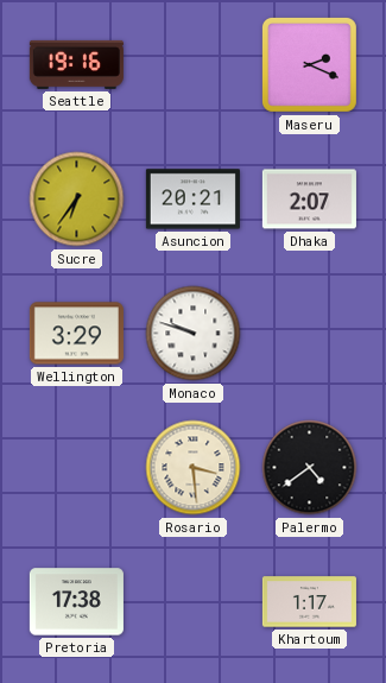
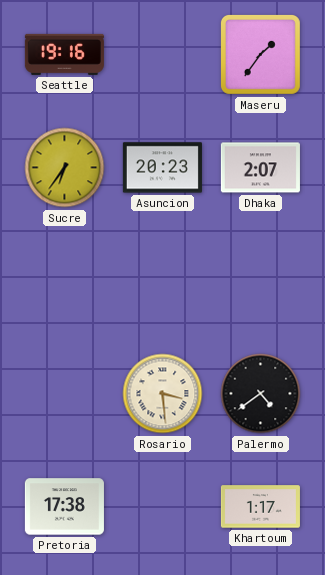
Maseru: 2:19 -> 1:36
Asuncion: 20:21 -> 20:23
Wellington: 3:29 -> none
Monaco: 9:48 -> none
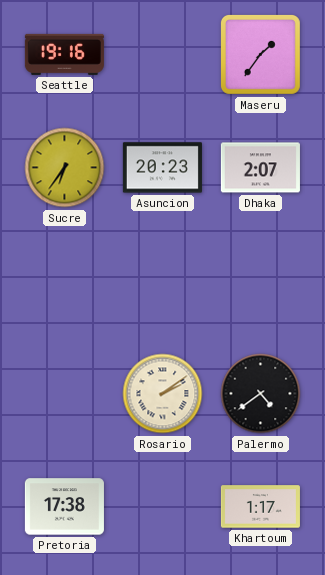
Rosario: 3:29 -> 2:09
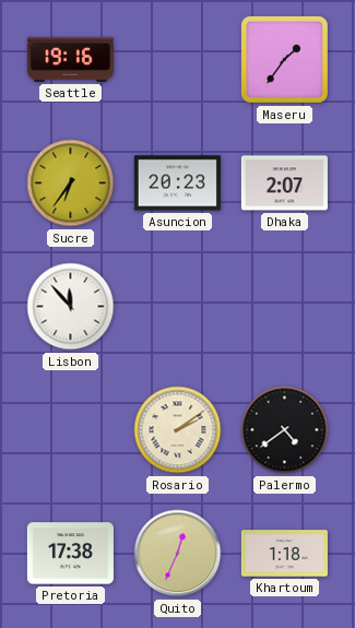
Lisbon: none -> 11:53
Quito: none -> 12:34
Khartoum: 1:17 -> 1:18
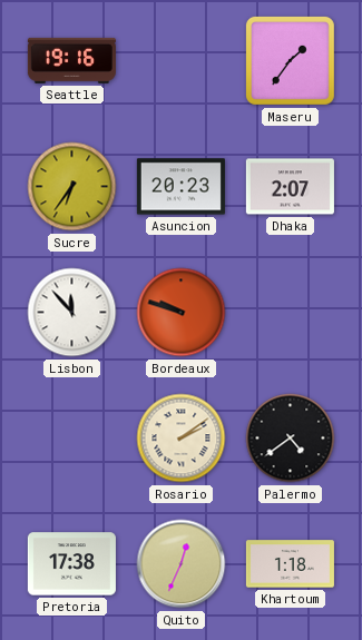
Bordeaux: none -> 9:48
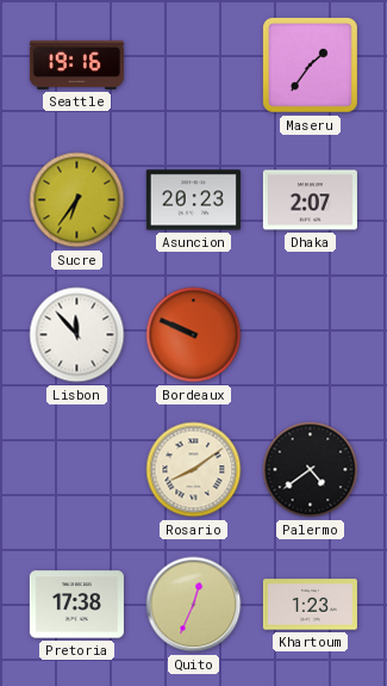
Bordeaux: 9:48 -> 9:49
Rosario: 2:09 -> 8:09
Khartoum: 1:18 -> 1:23
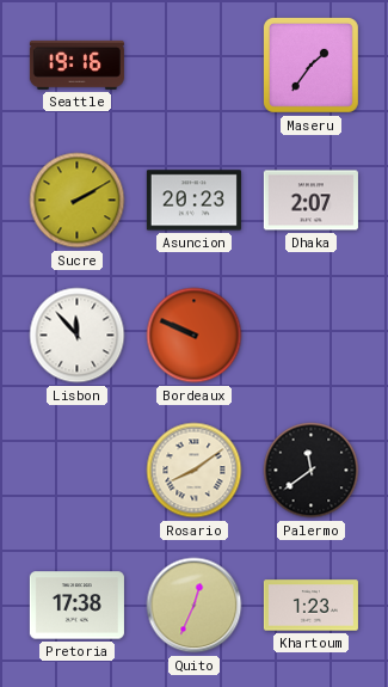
Sucre: 6:36 -> 2:10
Palermo: 4:39 -> 11:39
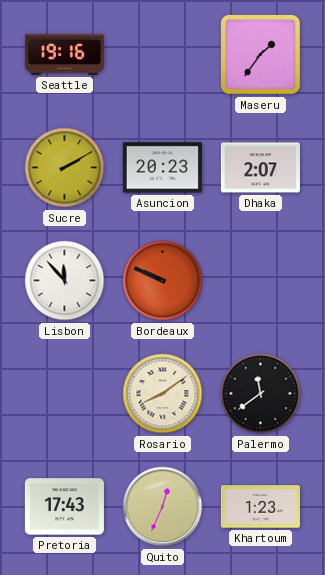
Pretoria: 17:38 -> 17:43
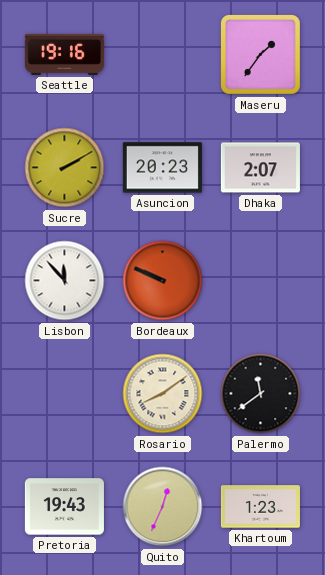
Pretoria: 17:43 -> 19:43
